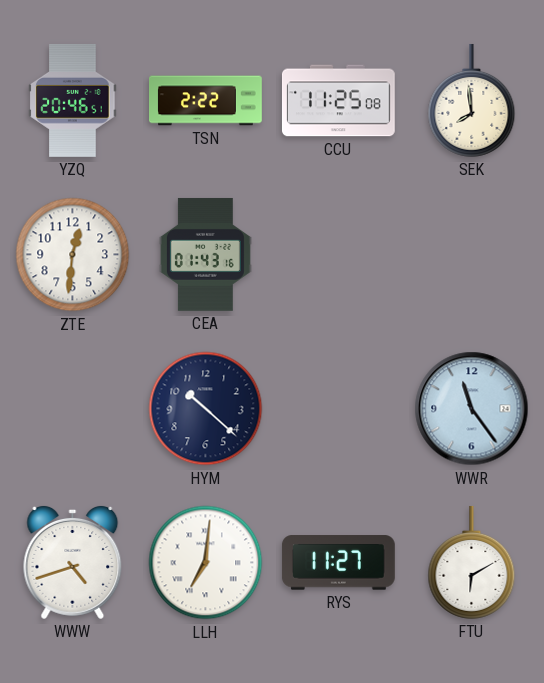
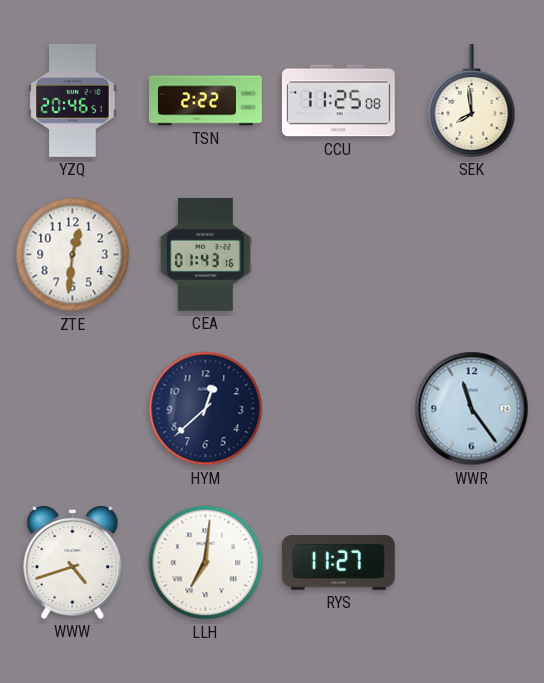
HYM: 10:22 -> 12:38
FTU: 6:10 -> none
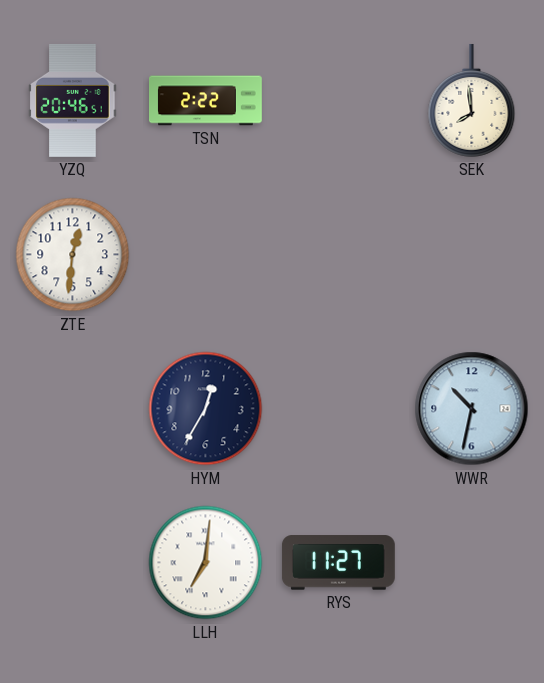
CCU: 11:25 -> none
CEA: 01:43 -> none
HYM: 12:38 -> 12:35
WWR: 11:24 -> 10:32
WWW: 4:42 -> none
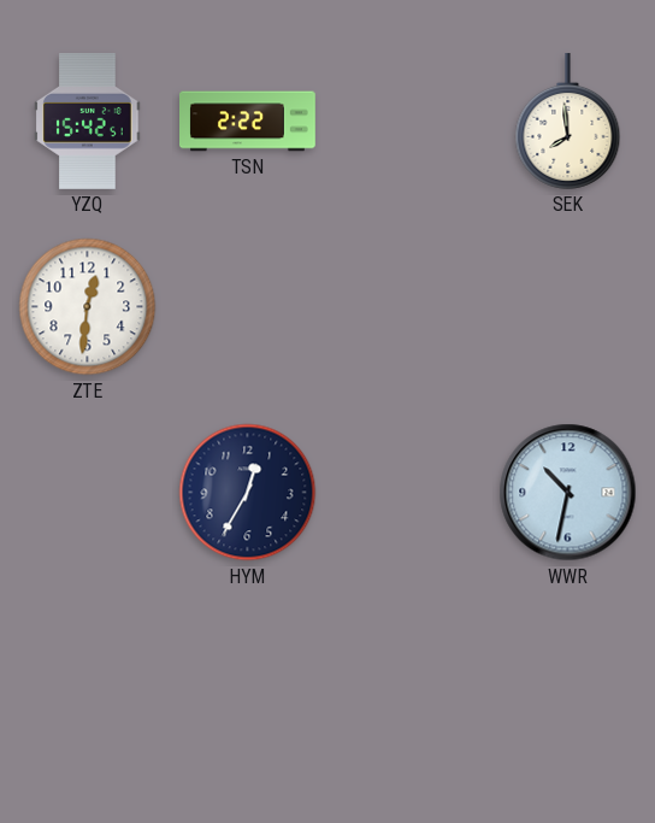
YZQ: 20:46 -> 15:42
LLH: 7:01 -> none
RYS: 11:27 -> none
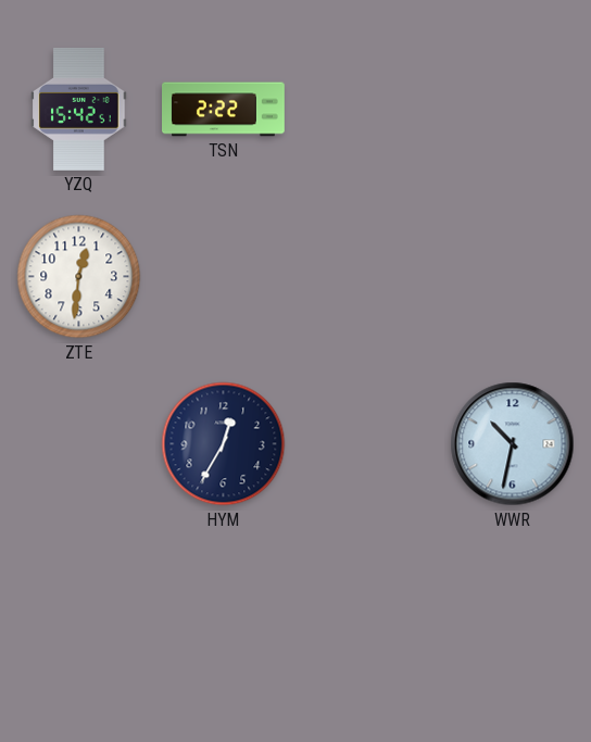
SEK: 7:59 -> none
